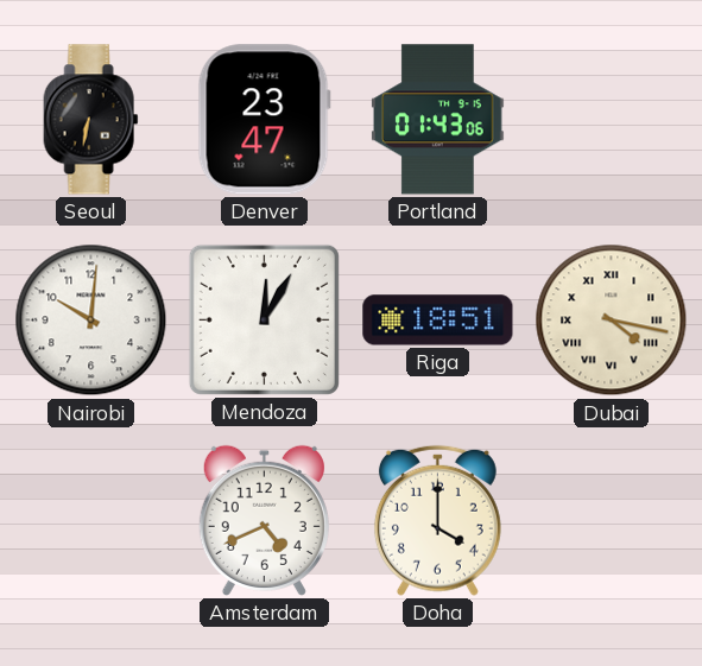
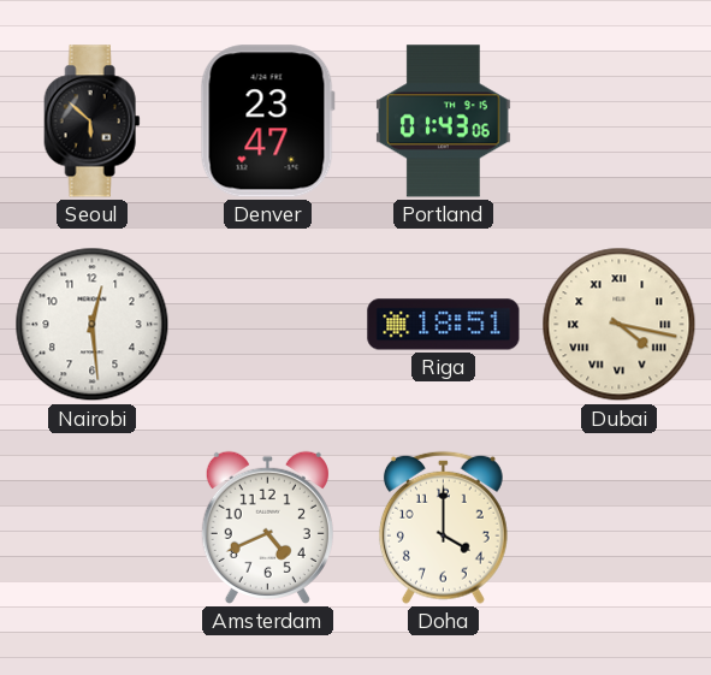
Seoul: 6:32 -> 5:52
Nairobi: 10:01 -> 12:29
Mendoza: 12:05 -> none
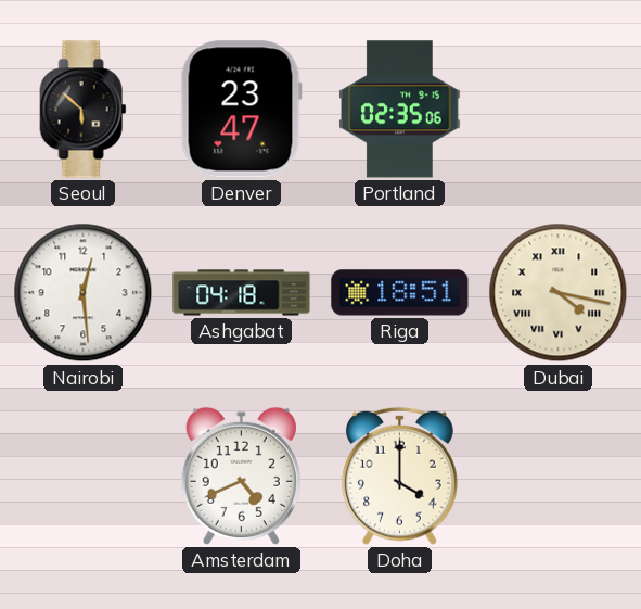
Portland: 01:43 -> 02:35
Ashgabat: none -> 04:18
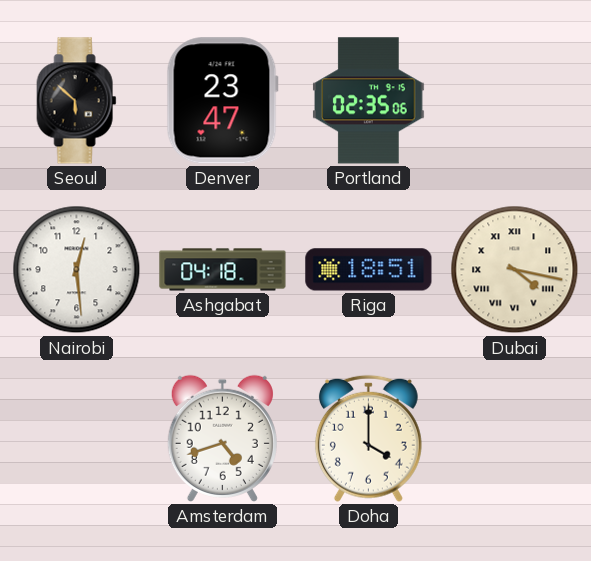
Amsterdam: 4:41 -> 4:42
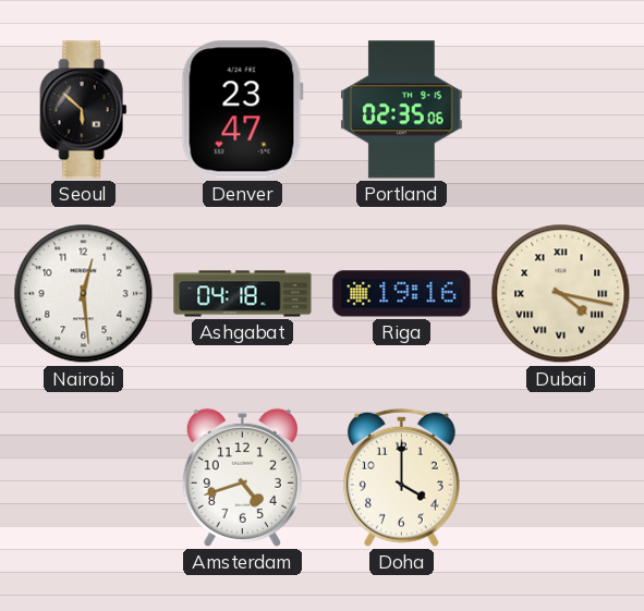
Riga: 18:51 -> 19:16
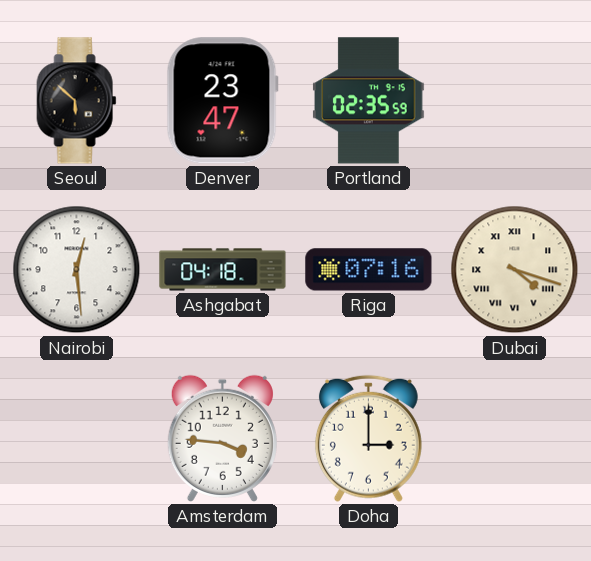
Portland: 02:35:06 -> 02:35:59
Riga: 19:16 -> 07:16
Dubai: 4:17 -> 4:18
Amsterdam: 4:42 -> 3:46
Doha: 4:00 -> 3:00
